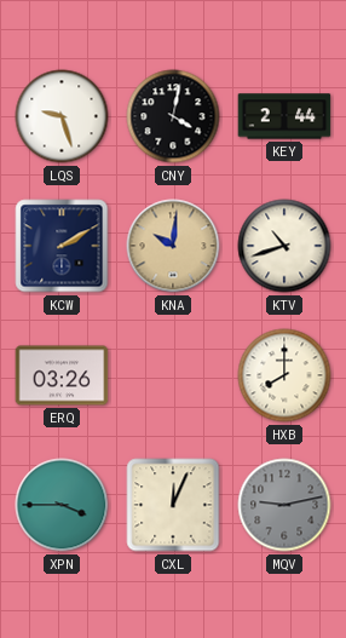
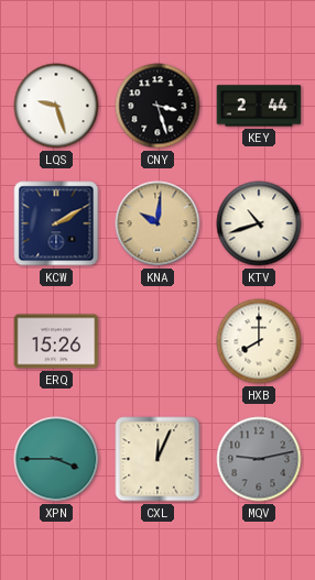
CNY: 4:02 -> 3:27
ERQ: 03:26 -> 15:26
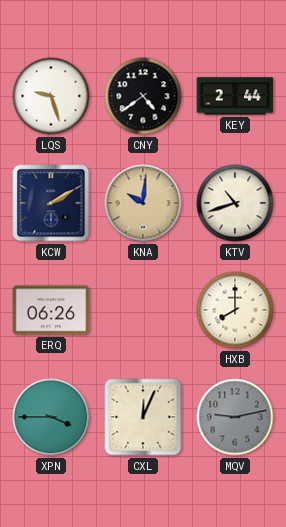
CNY: 3:27 -> 4:39
ERQ: 15:26 -> 06:26
